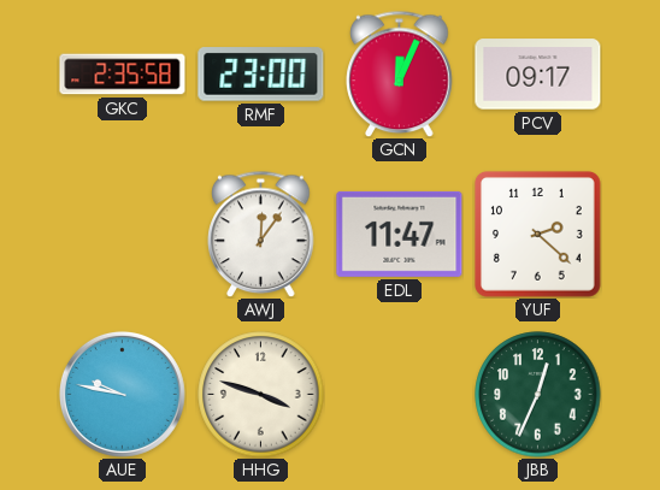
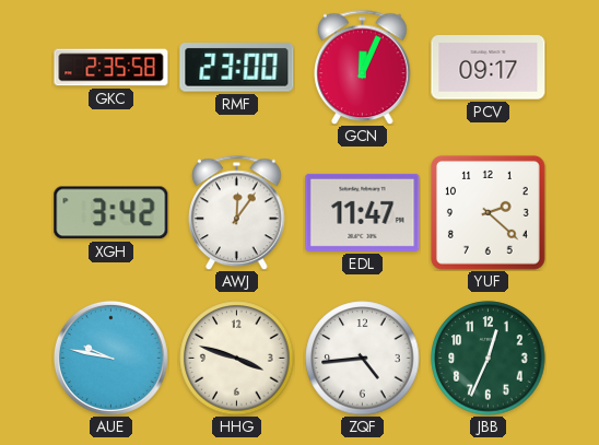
XGH: none -> 3:42
ZQF: none -> 4:44
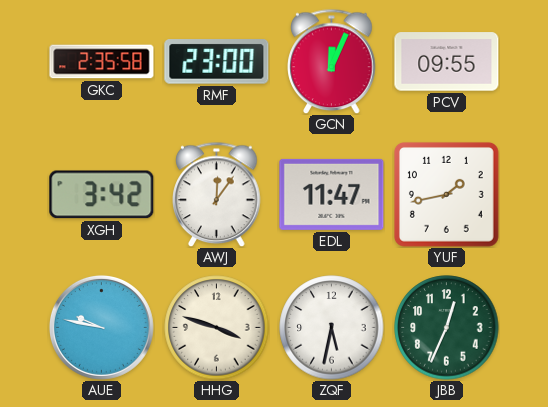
PCV: 09:17 -> 09:55
YUF: 2:22 -> 1:43
ZQF: 4:44 -> 5:32
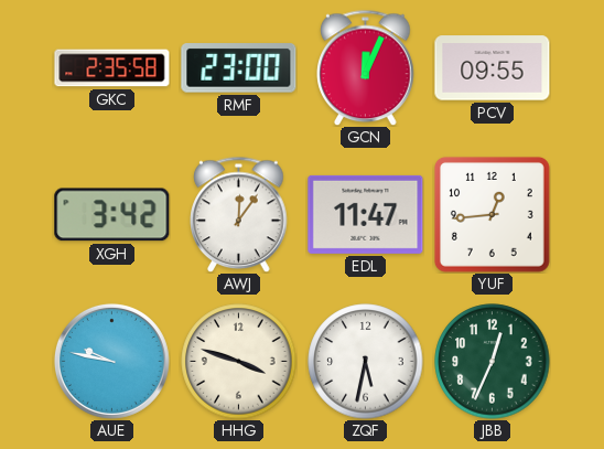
YUF: 1:43 -> 12:44
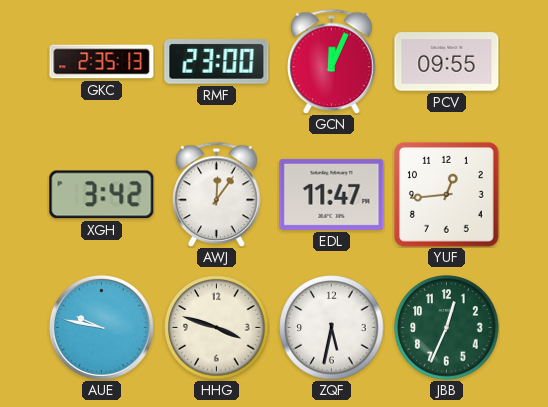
GKC: 2:35:58 -> 2:35:13
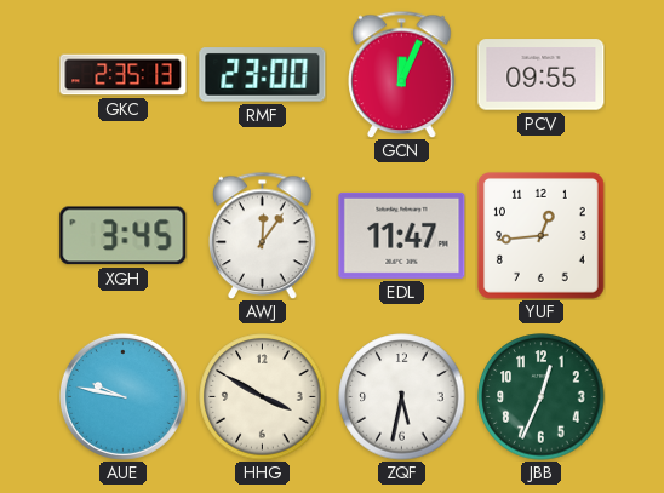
XGH: 3:42 -> 3:45
HHG: 3:48 -> 3:50
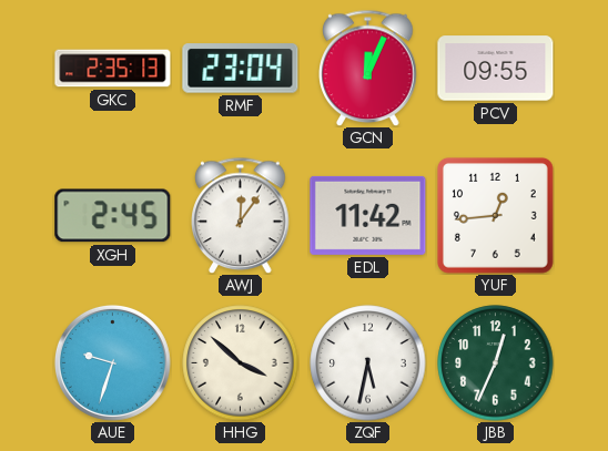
RMF: 23:00 -> 23:04
XGH: 3:45 -> 2:45
EDL: 11:47 -> 11:42
AUE: 9:47 -> 9:33
HHG: 3:50 -> 3:52
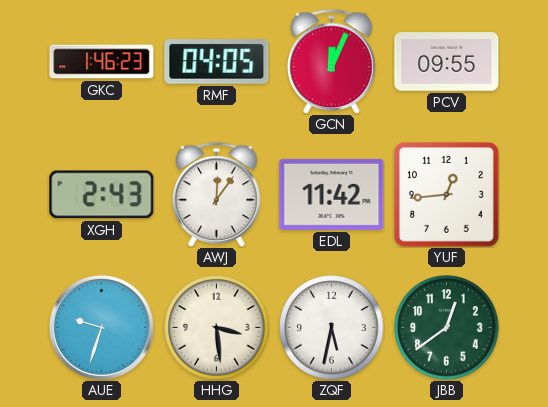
GKC: 2:35 -> 1:46
RMF: 23:04 -> 04:05
XGH: 2:45 -> 2:43
HHG: 3:52 -> 3:29
JBB: 12:34 -> 12:39
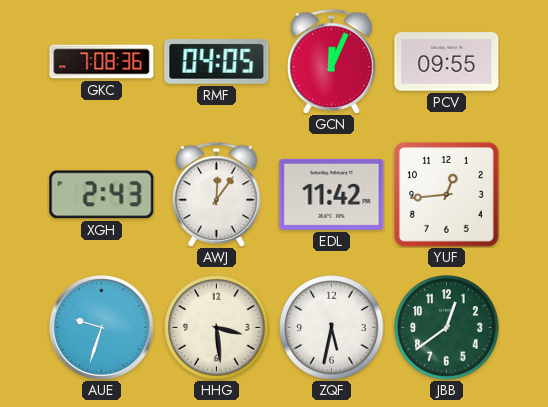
GKC: 1:46 -> 7:08
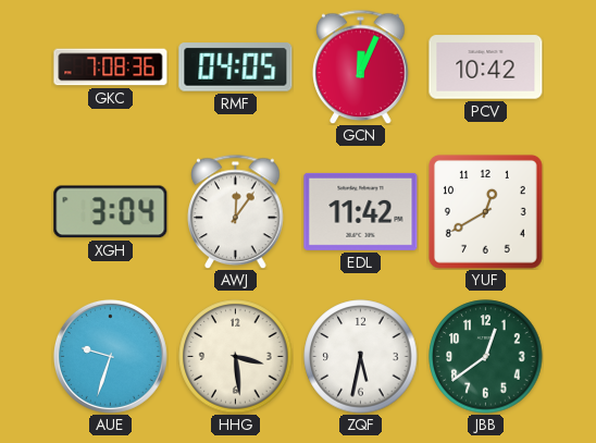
PCV: 09:55 -> 10:42
XGH: 2:43 -> 3:04
YUF: 12:44 -> 12:40
